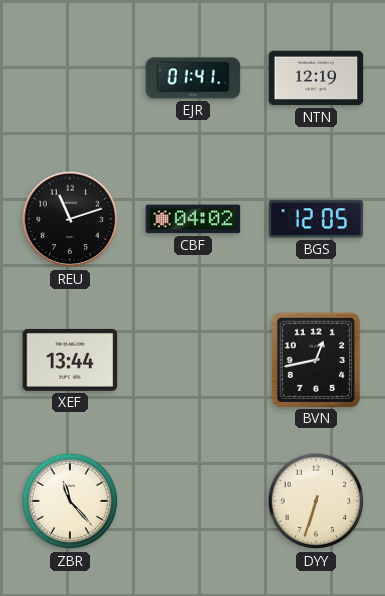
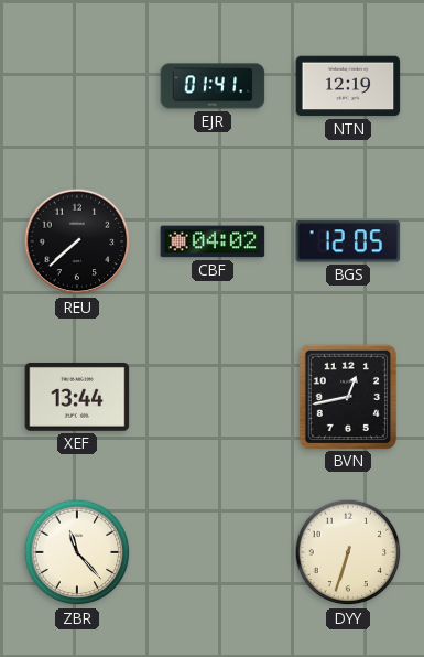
REU: 11:12 -> 7:38
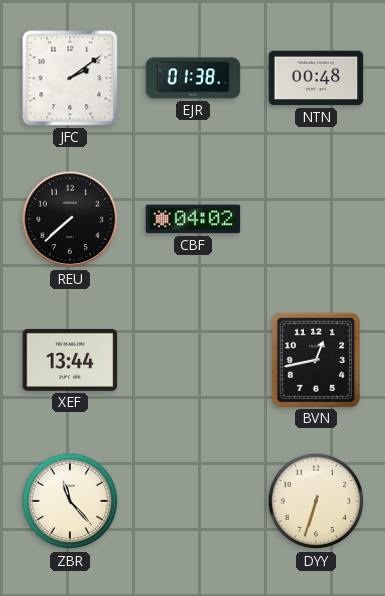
JFC: none -> 2:09
EJR: 01:41 -> 01:38
NTN: 12:19 -> 00:48
BGS: 12:05 -> none
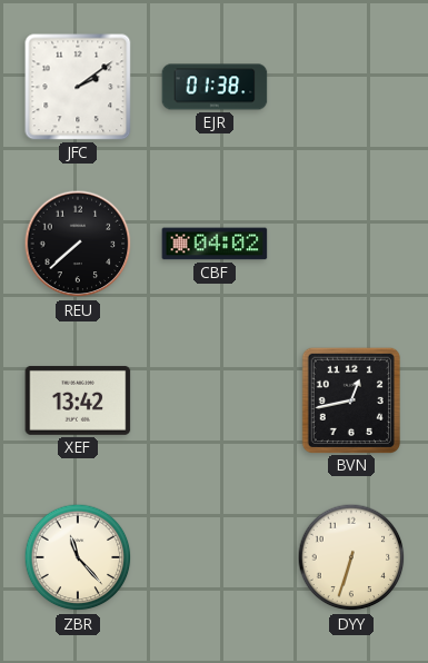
NTN: 00:48 -> none
XEF: 13:44 -> 13:42
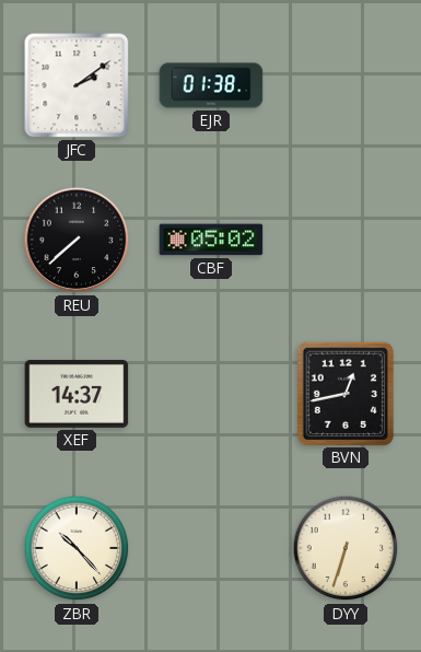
CBF: 04:02 -> 05:02
XEF: 13:42 -> 14:37
ZBR: 11:23 -> 10:23
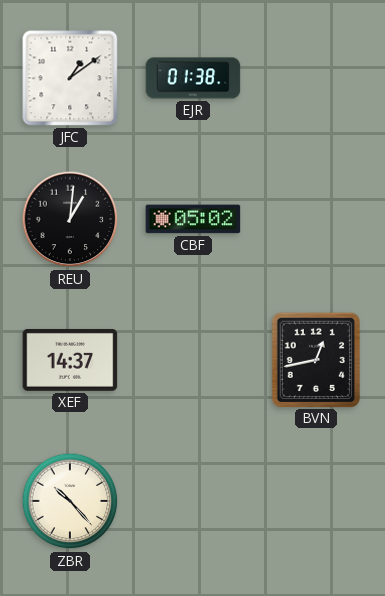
JFC: 2:09 -> 1:09
REU: 7:38 -> 1:01
DYY: 6:33 -> none
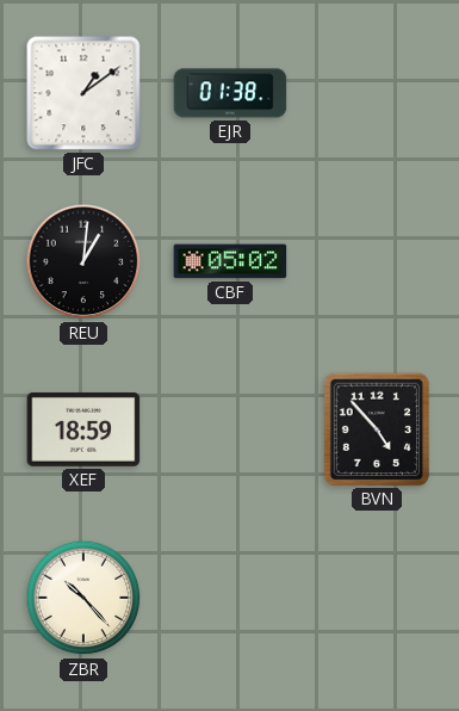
XEF: 14:37 -> 18:59
BVN: 12:43 -> 4:53
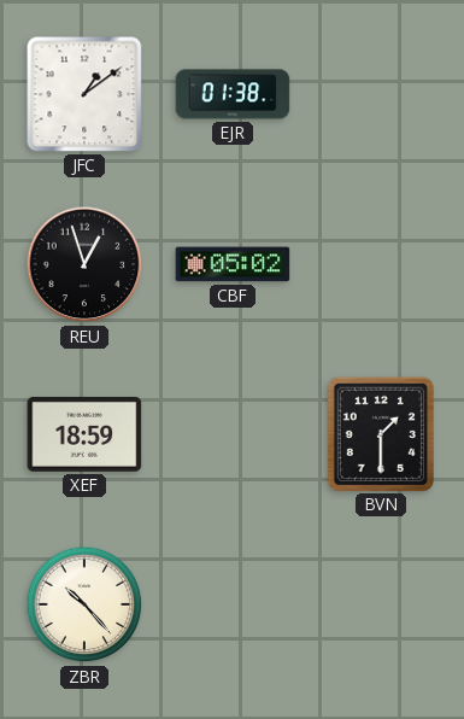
REU: 1:01 -> 12:57
BVN: 4:53 -> 1:30
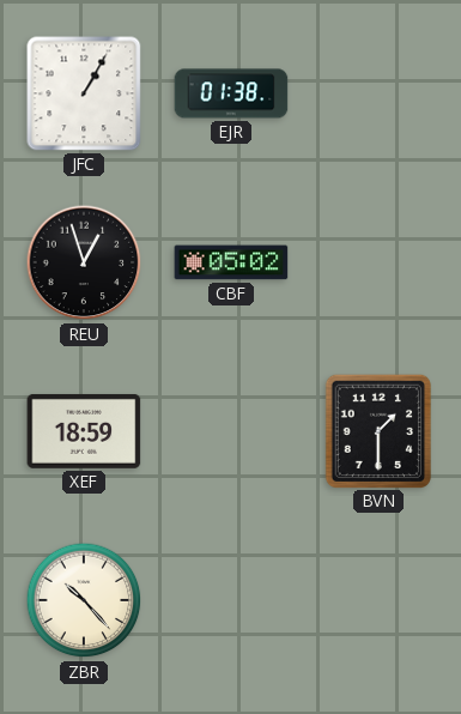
JFC: 1:09 -> 1:05
